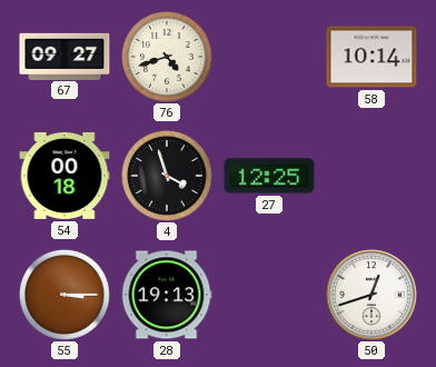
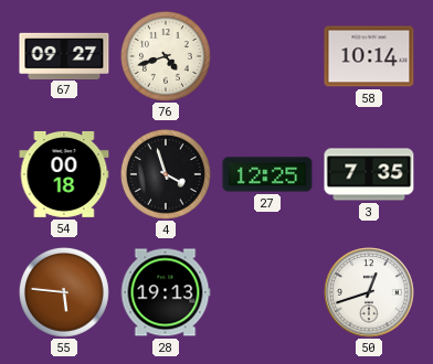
3: none -> 7:35
55: 3:15 -> 5:46
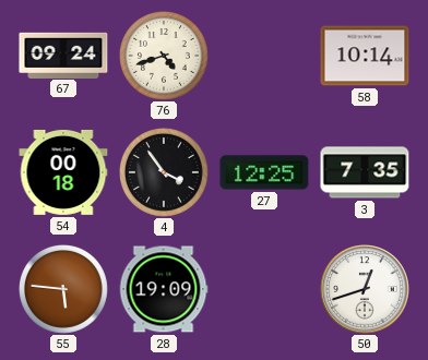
67: 09:27 -> 09:24
4: 3:57 -> 3:54
28: 19:13 -> 19:09
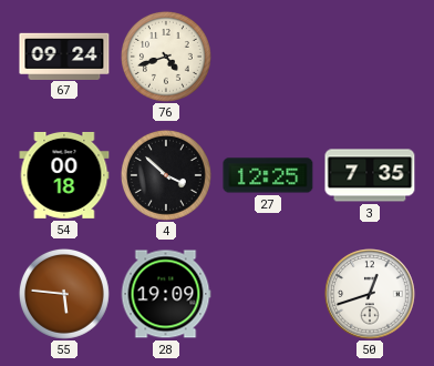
58: 10:14 -> none
4: 3:54 -> 3:52
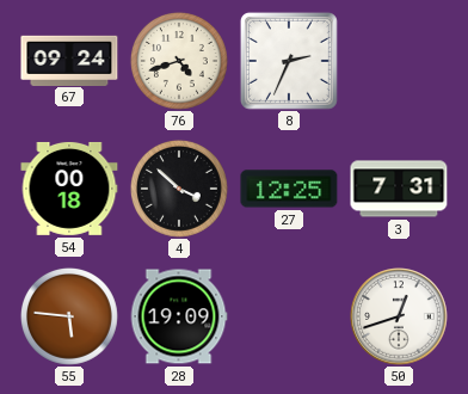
8: none -> 2:34
3: 7:35 -> 7:31
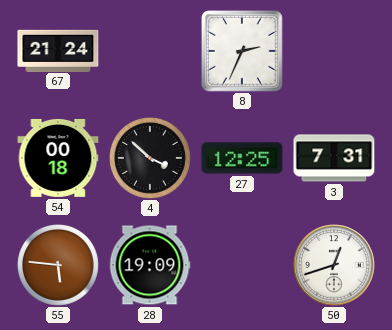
67: 09:24 -> 21:24
76: 4:42 -> none
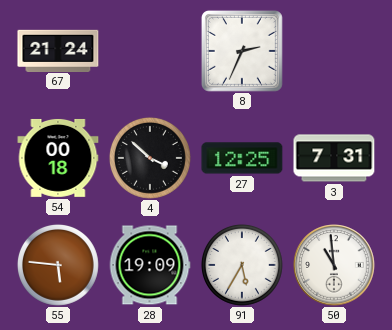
91: none -> 5:35
50: 12:42 -> 10:59
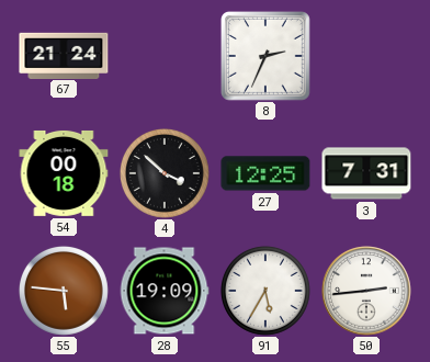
50: 10:59 -> 2:44
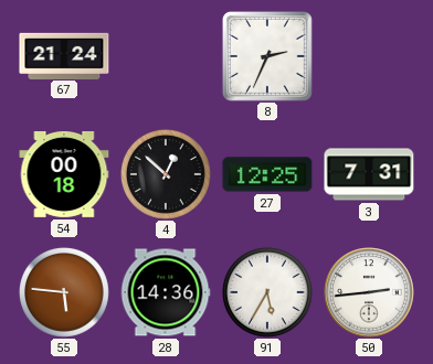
4: 3:52 -> 12:52
28: 19:09 -> 14:36
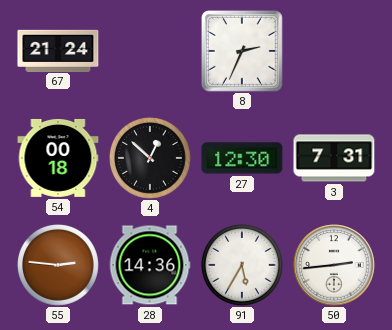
27: 12:25 -> 12:30
55: 5:46 -> 2:46
